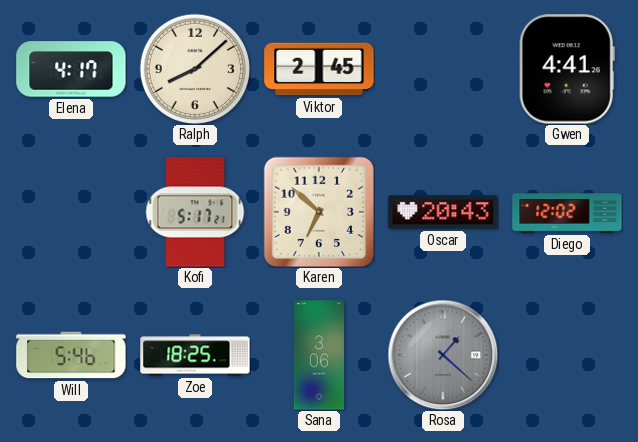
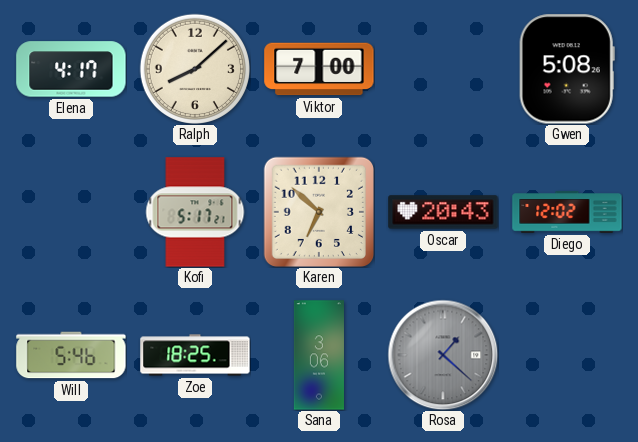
Viktor: 2:45 -> 7:00
Gwen: 4:41 -> 5:08
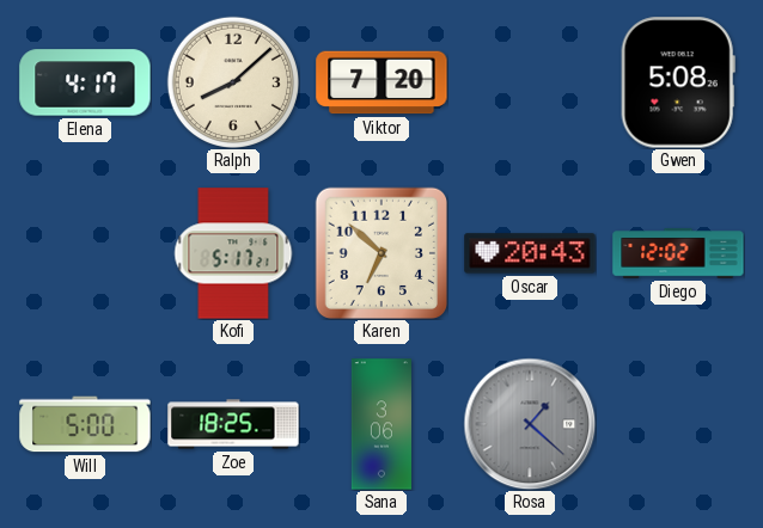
Viktor: 7:00 -> 7:20
Will: 5:46 -> 5:00
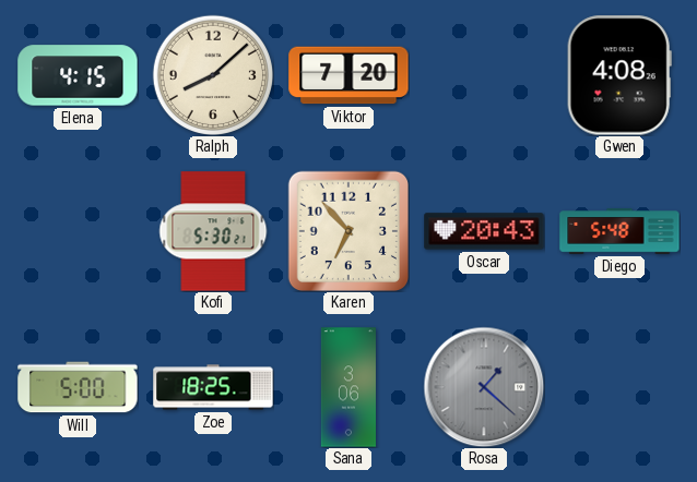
Elena: 4:17 -> 4:15
Gwen: 5:08 -> 4:08
Kofi: 5:17 -> 5:30
Karen: 6:52 -> 6:53
Diego: 12:02 -> 5:48
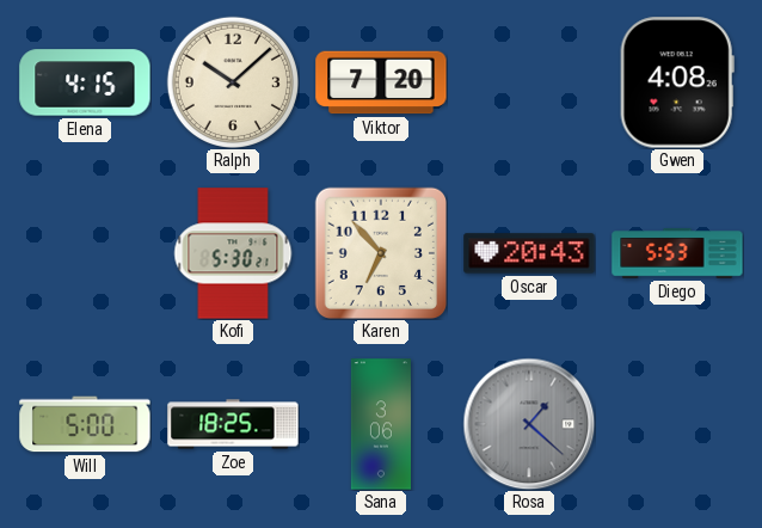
Ralph: 8:08 -> 10:08
Diego: 5:48 -> 5:53
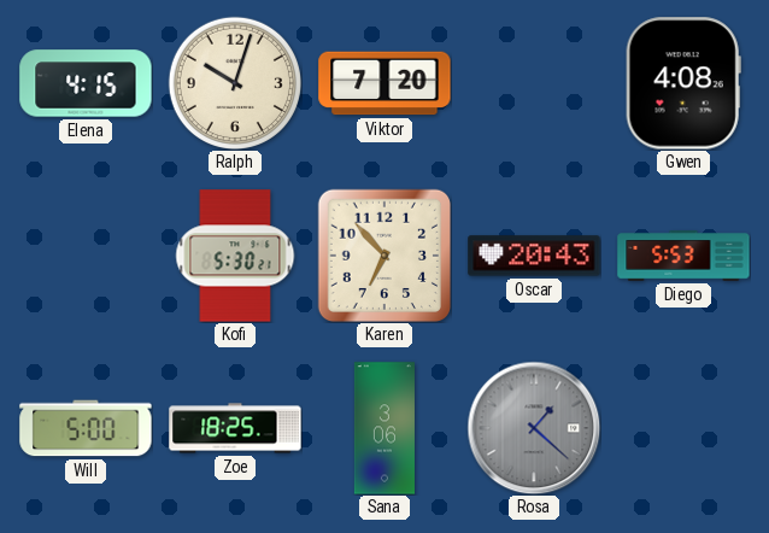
Ralph: 10:08 -> 10:03
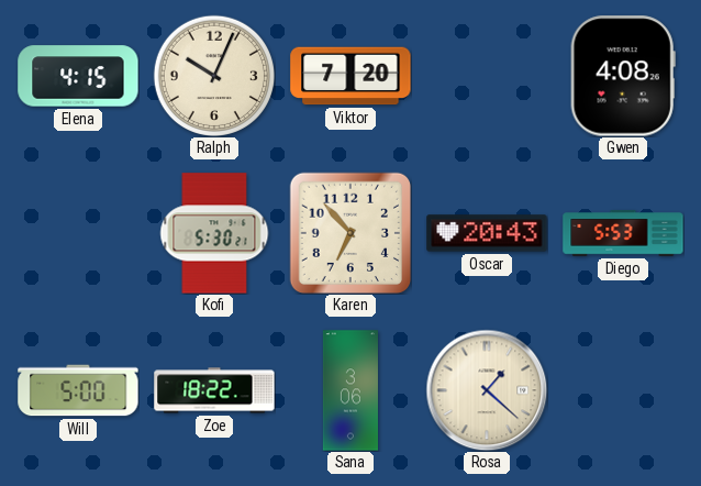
Ralph: 10:03 -> 10:04
Zoe: 18:25 -> 18:22
Rosa dial: grey -> cream
